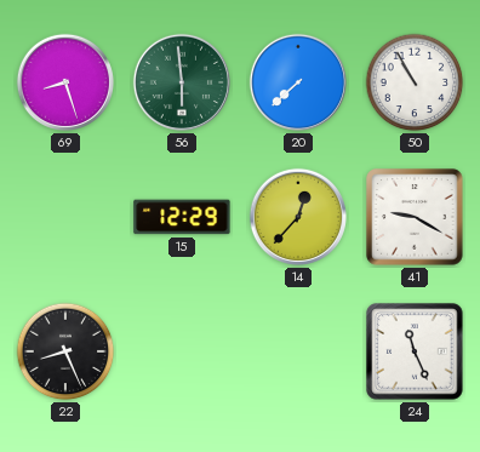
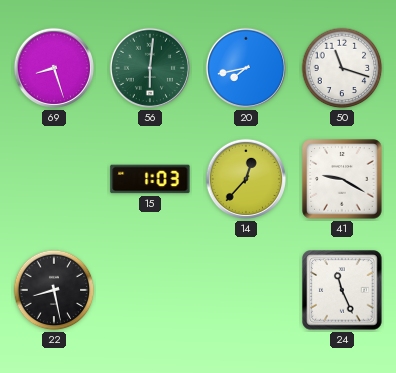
56: 5:59 -> 6:01
20: 7:38 -> 7:43
50: 10:55 -> 11:18
15: 12:29 -> 1:03
22: 8:26 -> 8:28
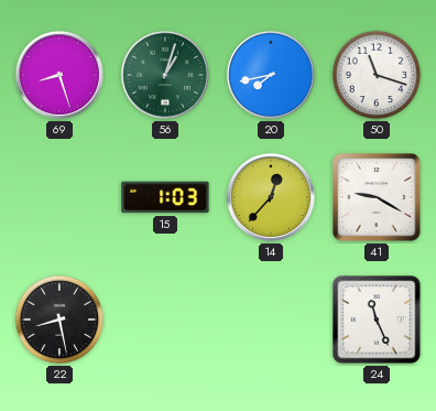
56: 6:01 -> 1:03
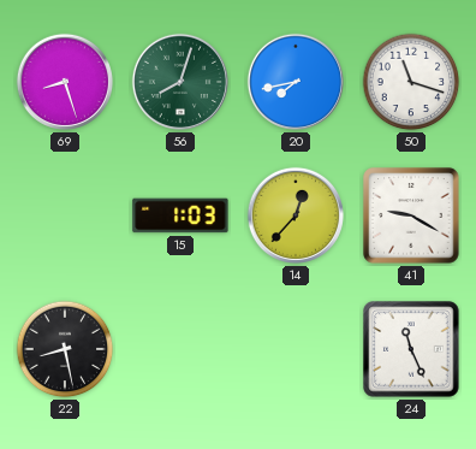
56: 1:03 -> 8:03
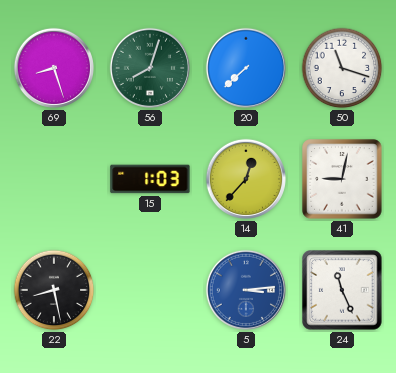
20: 7:43 -> 7:38
41: 9:20 -> 9:02
5: none -> 3:14
